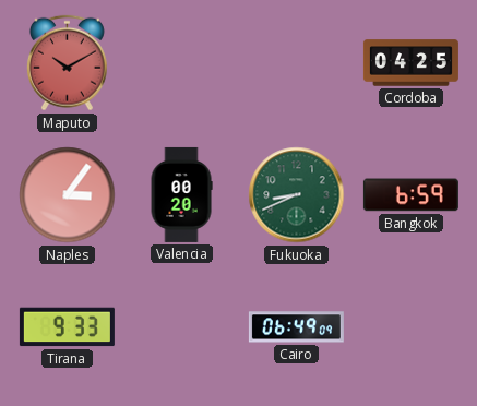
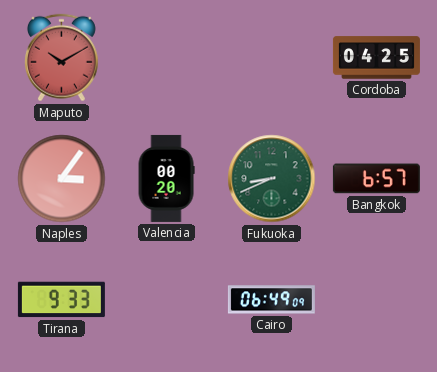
Bangkok: 6:59 -> 6:57
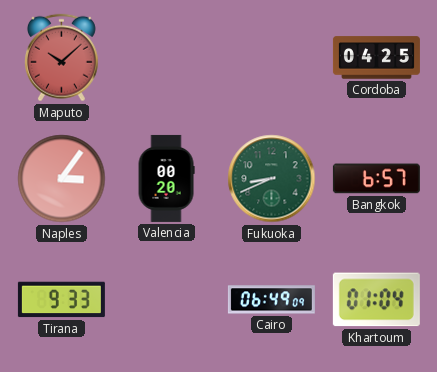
Maputo: 10:10 -> 10:08
Khartoum: none -> 01:04
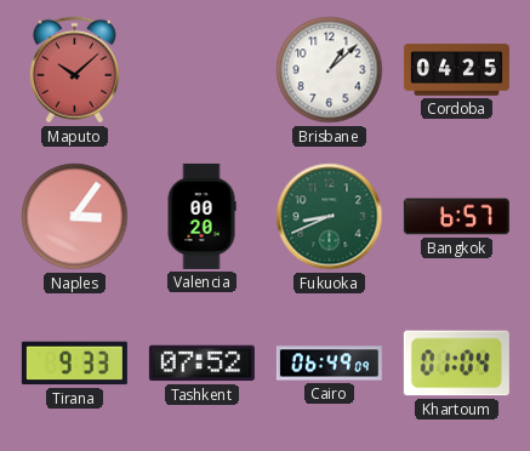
Brisbane: none -> 1:08
Tashkent: none -> 07:52
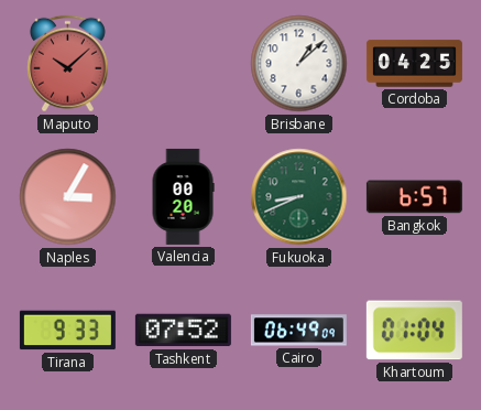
Naples: 3:06 -> 3:05
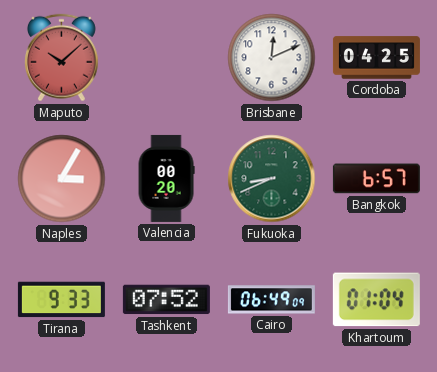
Brisbane: 1:08 -> 12:11
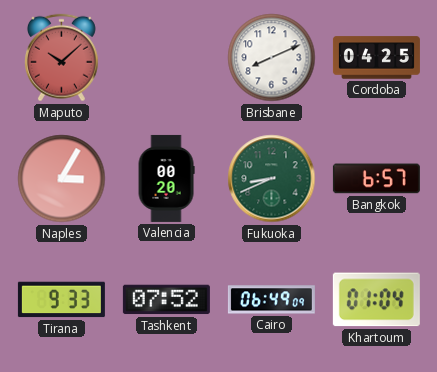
Brisbane: 12:11 -> 8:11
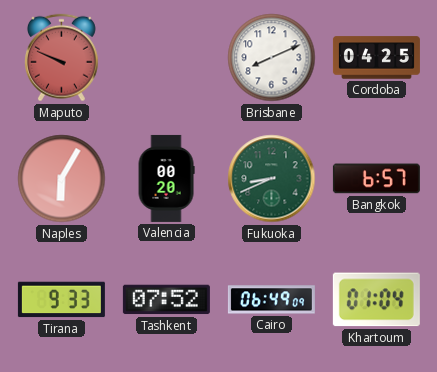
Maputo: 10:08 -> 9:49
Naples: 3:05 -> 6:05
